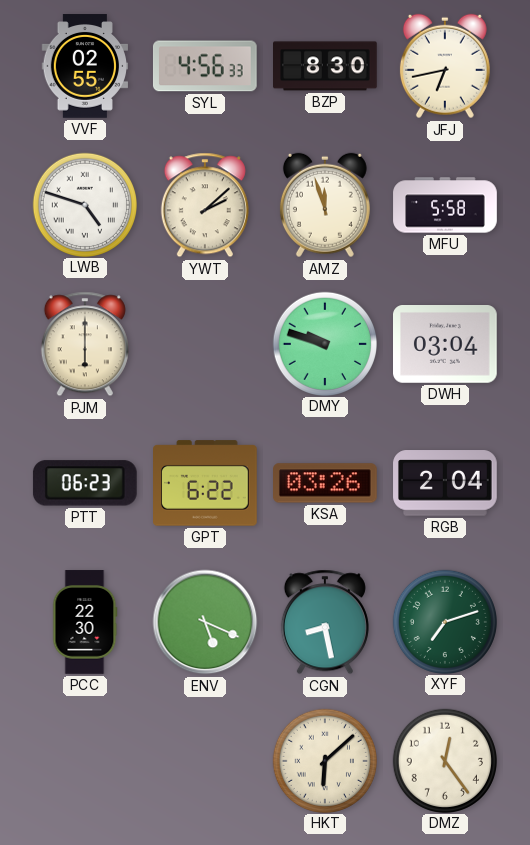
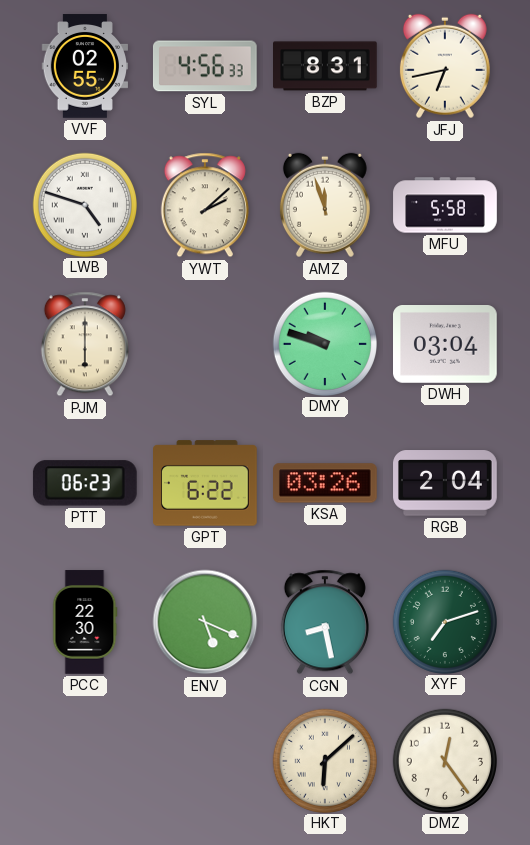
BZP: 8:30 -> 8:31
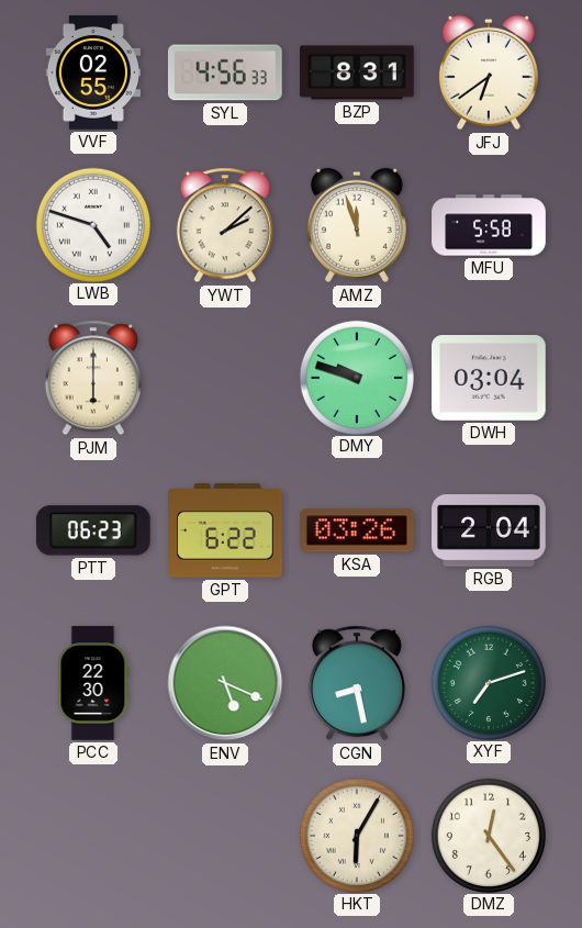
JFJ: 6:43 -> 6:39
HKT: 6:08 -> 6:05
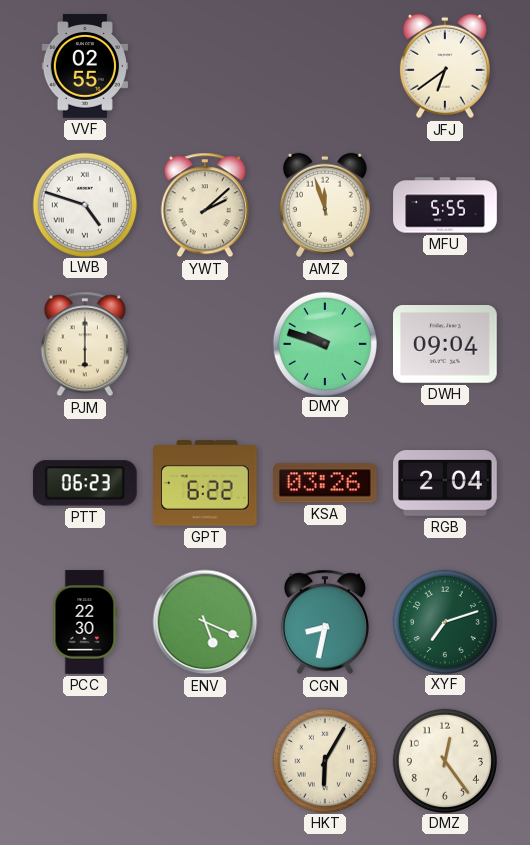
SYL: 4:56 -> none
BZP: 8:31 -> none
MFU: 5:58 -> 5:55
DWH: 03:04 -> 09:04
CGN: 8:28 -> 8:32
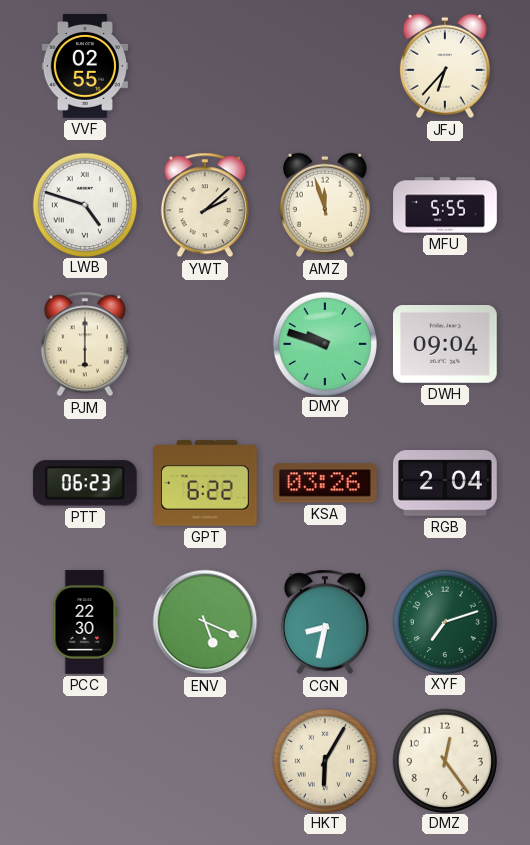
JFJ: 6:39 -> 6:37
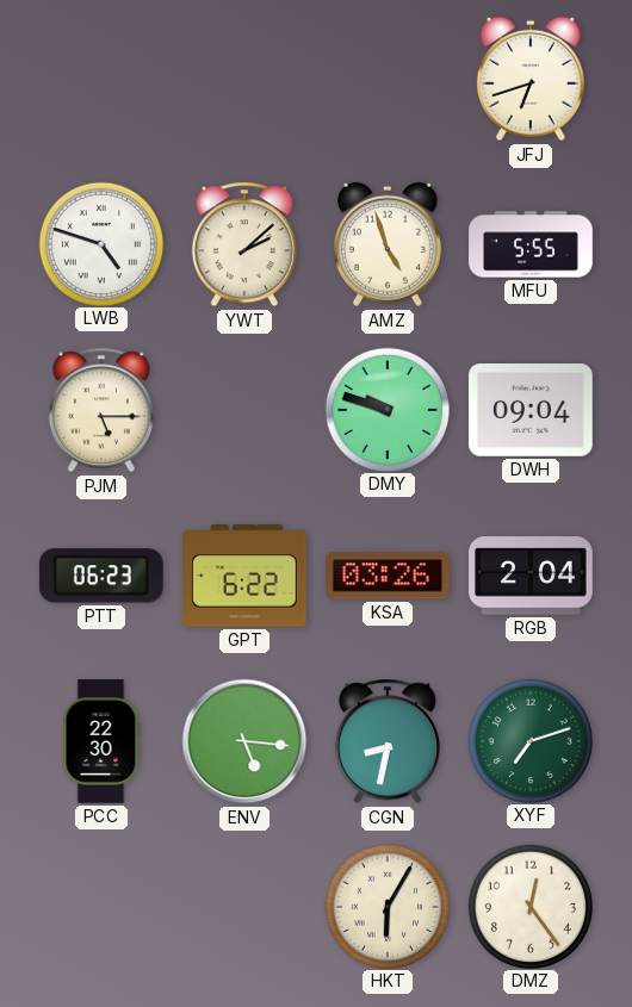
VVF: 02:55 -> none
JFJ: 6:37 -> 6:42
AMZ: 11:57 -> 4:57
PJM: 6:00 -> 5:15
ENV: 5:19 -> 5:16
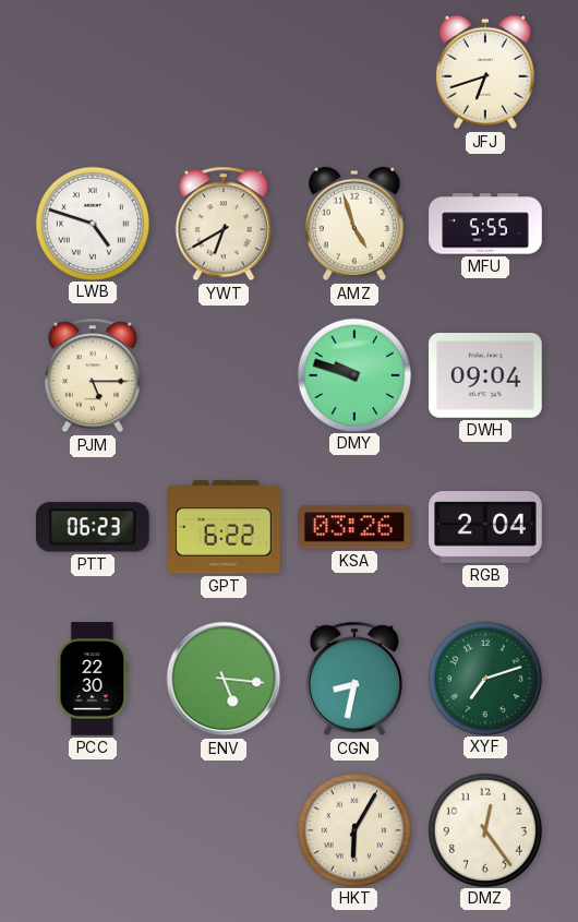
YWT: 2:08 -> 6:40
